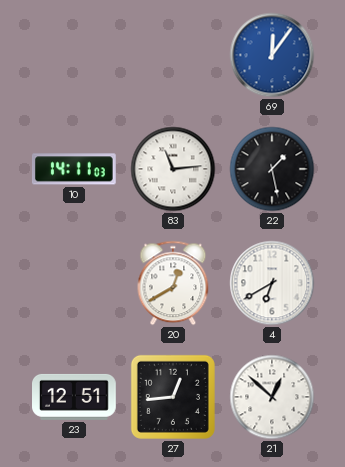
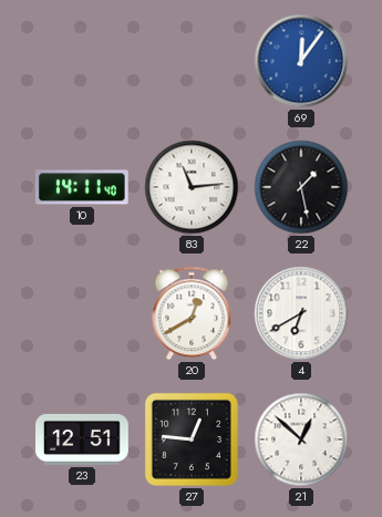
10: 14:11:03 -> 14:11:40
27: 12:44 -> 12:46
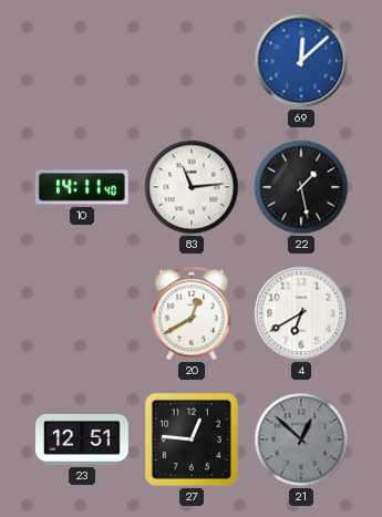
69: 12:06 -> 12:08
21 dial: white -> grey
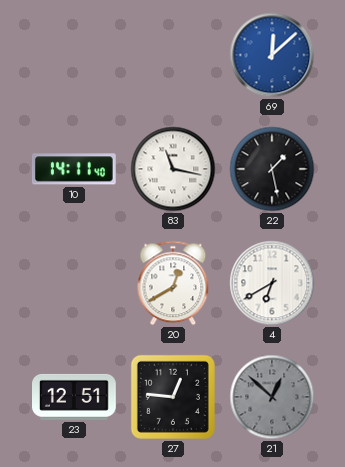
83: 11:14 -> 11:17
